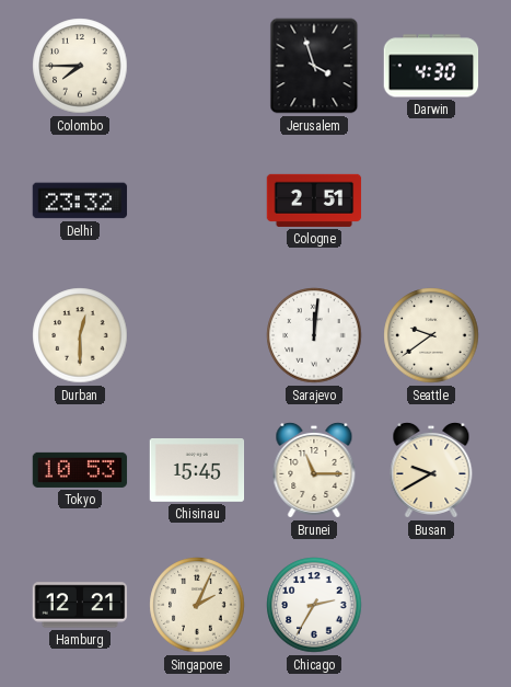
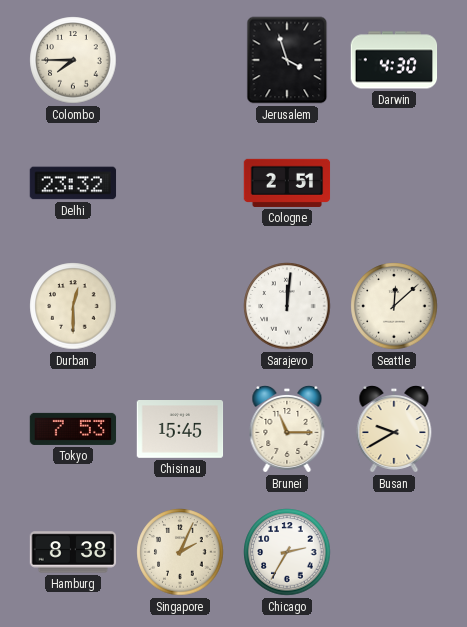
Seattle: 9:39 -> 12:08
Tokyo: 10:53 -> 7:53
Hamburg: 12:21 -> 8:38
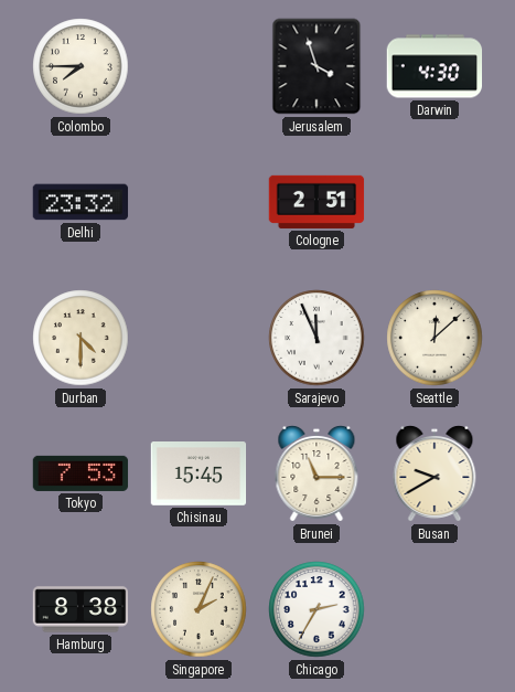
Durban: 12:30 -> 4:30
Sarajevo: 12:01 -> 11:56
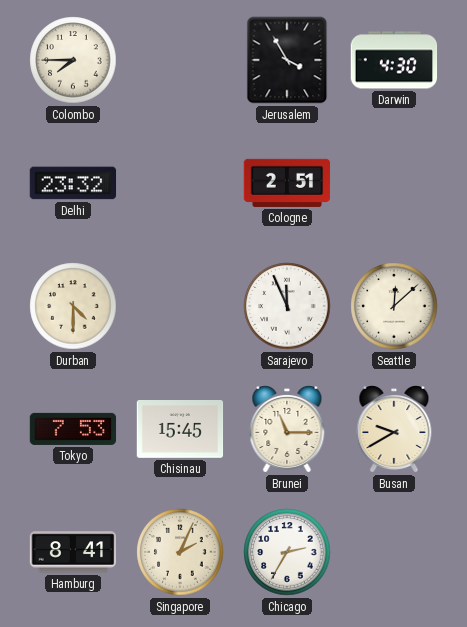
Jerusalem: 3:57 -> 3:55
Hamburg: 8:38 -> 8:41
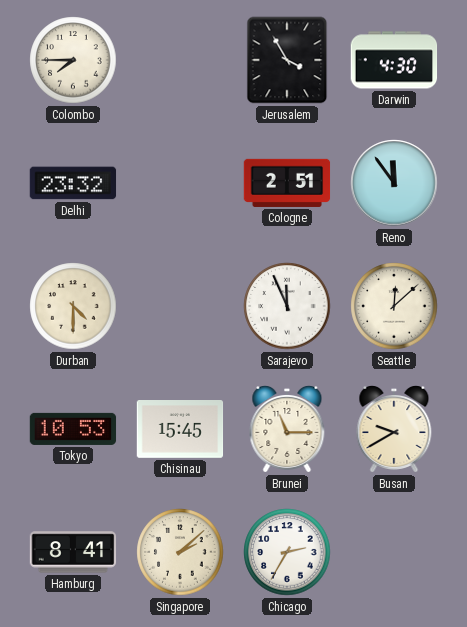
Reno: none -> 11:54
Tokyo: 7:53 -> 10:53
Singapore: 2:04 -> 2:08
